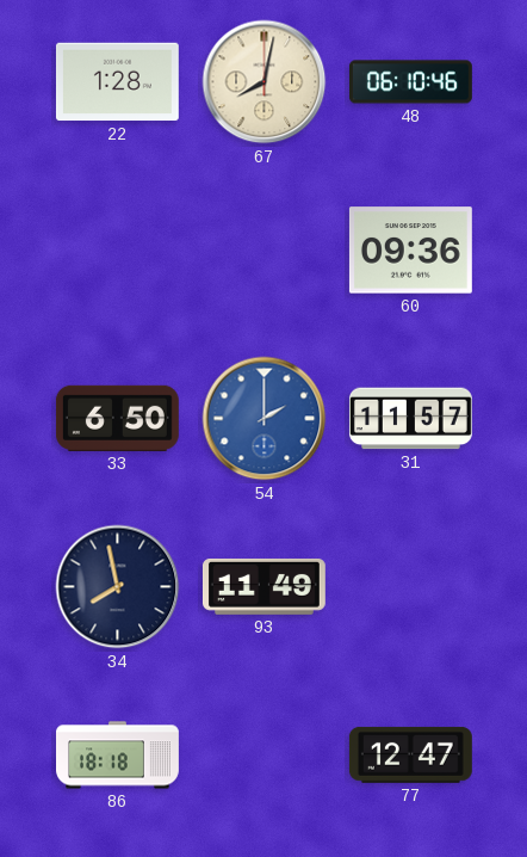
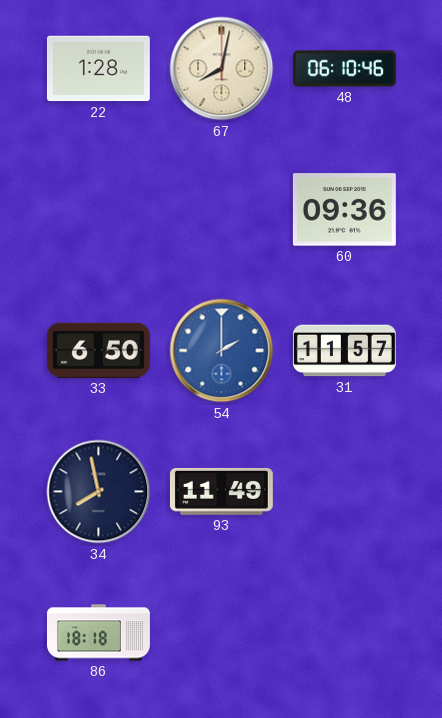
77: 12:47 -> none
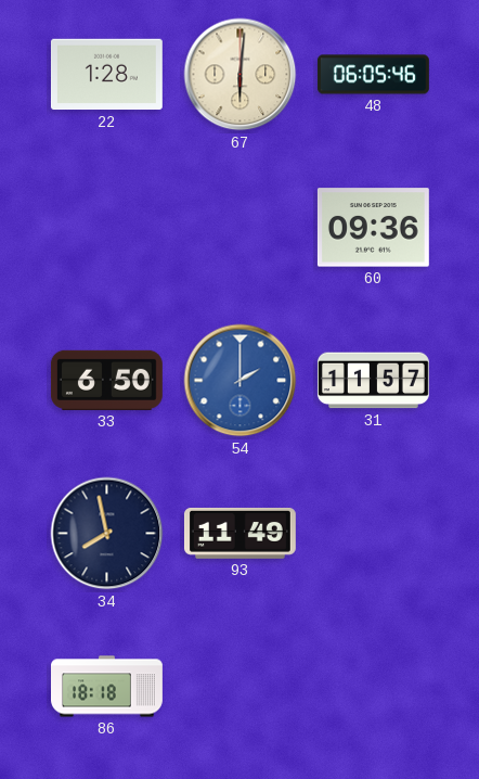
67: 8:02 -> 6:01
48: 06:10 -> 06:05
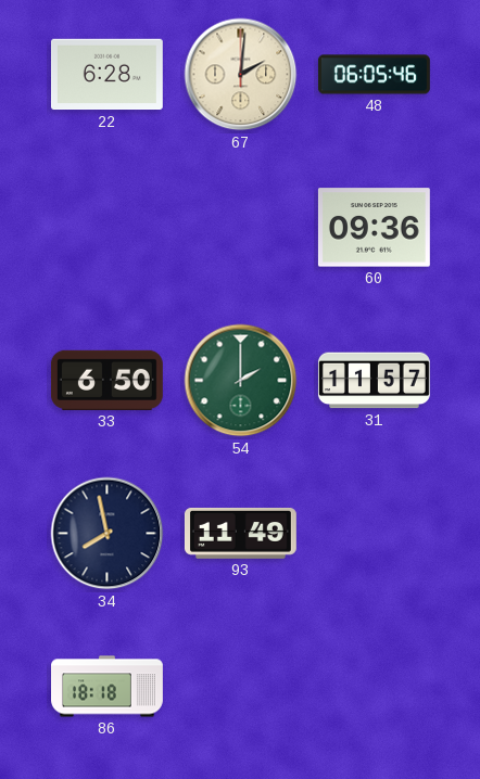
22: 1:28 -> 6:28
67: 6:01 -> 2:01
54 dial: blue -> green
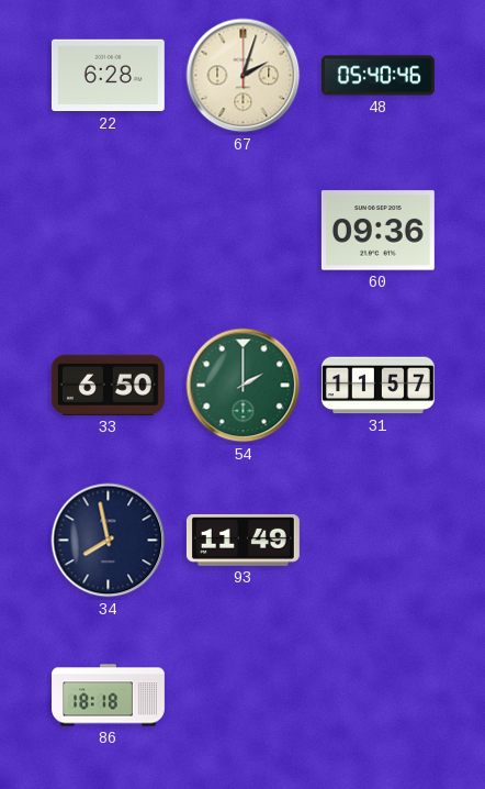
67: 2:01 -> 2:03
48: 06:05 -> 05:40
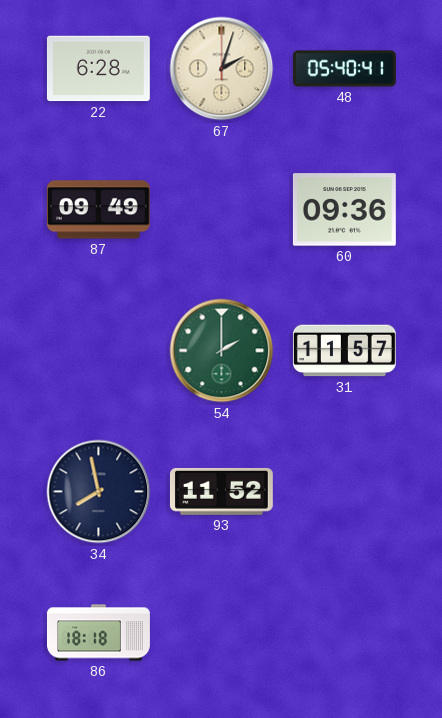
48: 05:40:46 -> 05:40:41
87: none -> 09:49
33: 6:50 -> none
93: 11:49 -> 11:52
